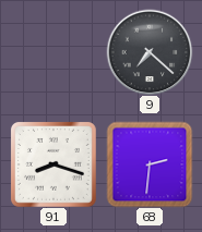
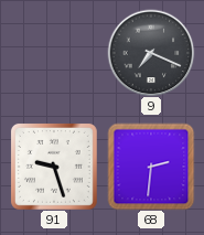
9: 7:22 -> 7:19
91: 8:18 -> 9:27
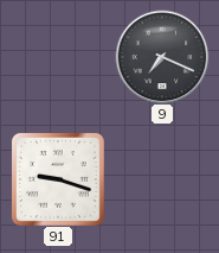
91: 9:27 -> 9:18
68: 2:31 -> none
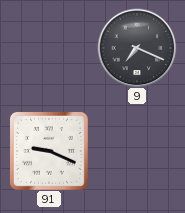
91: 9:18 -> 9:19
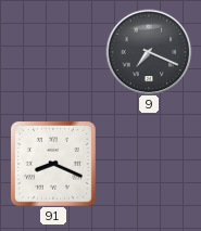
91: 9:19 -> 8:19
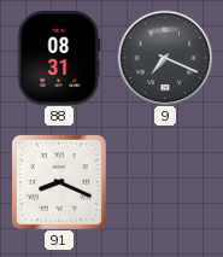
88: none -> 08:31
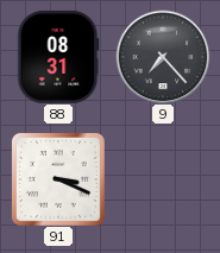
9: 7:19 -> 7:23
91: 8:19 -> 3:19
